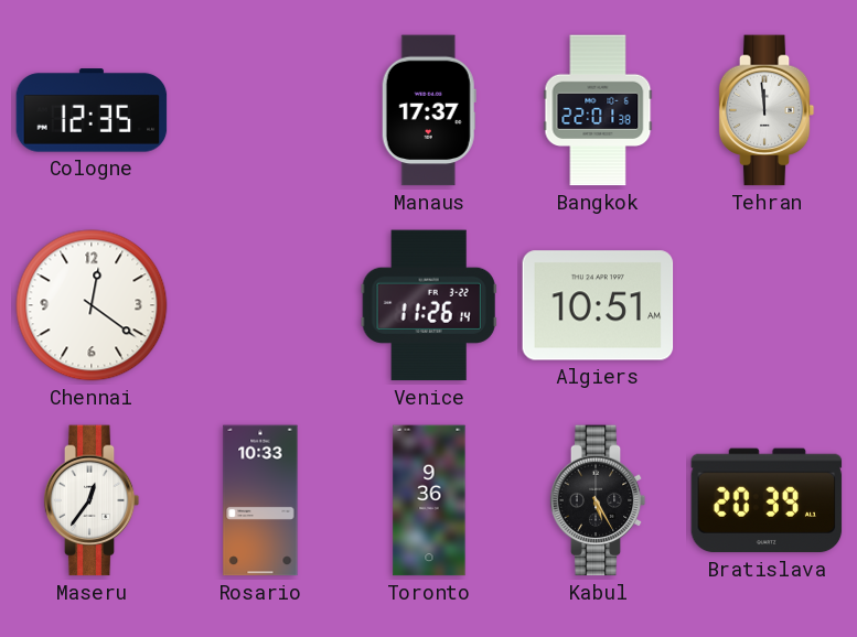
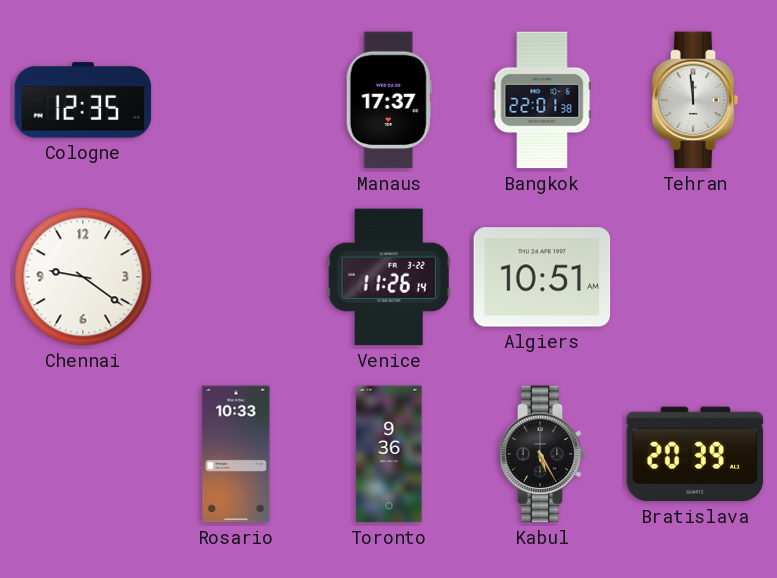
Chennai: 12:21 -> 9:21
Maseru: 12:36 -> none
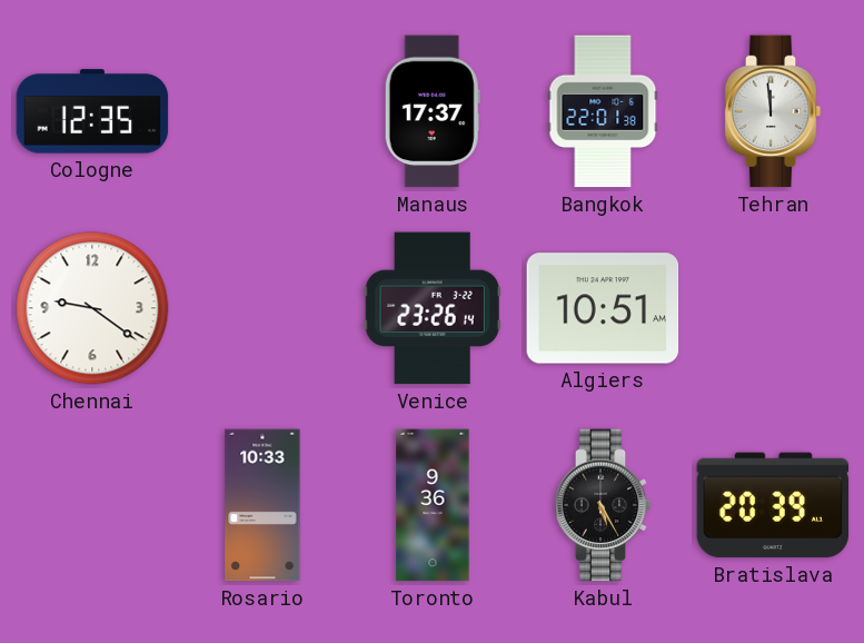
Venice: 11:26 -> 23:26
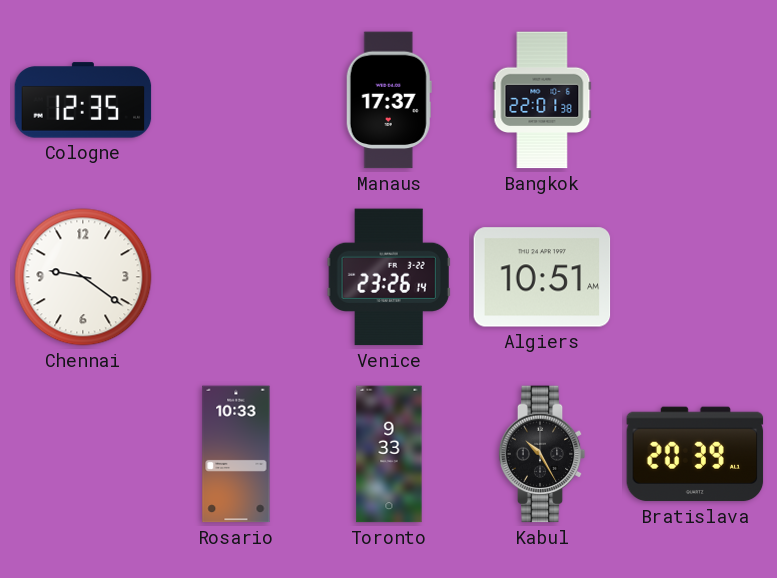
Tehran: 11:59 -> none
Toronto: 9:36 -> 9:33
Kabul: 5:25 -> 10:25
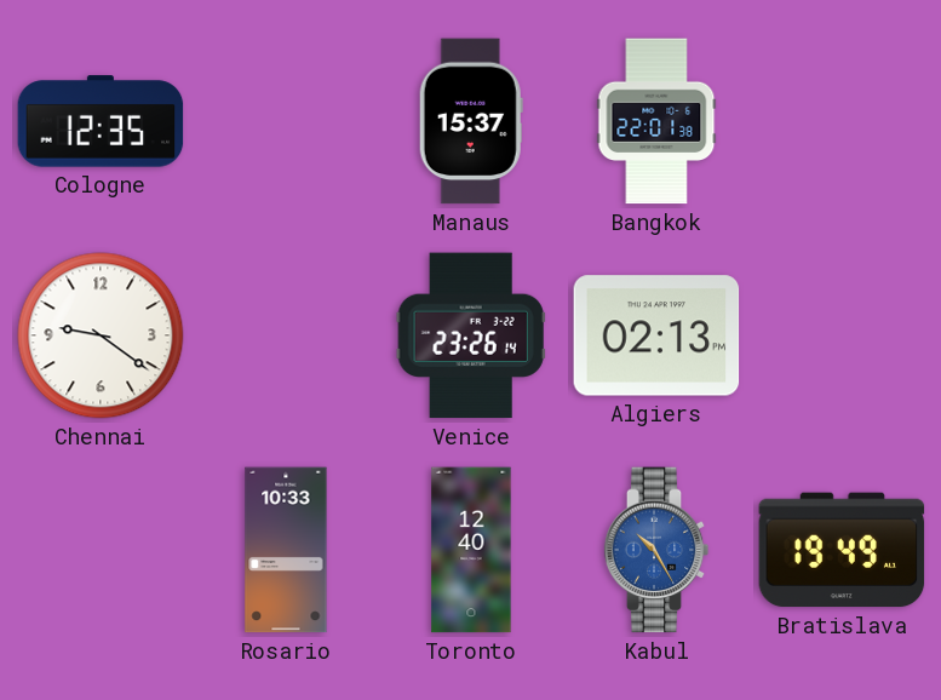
Manaus: 17:37 -> 15:37
Algiers: 10:51 -> 02:13
Toronto: 9:33 -> 12:40
Kabul dial: black -> blue
Bratislava: 20:39 -> 19:49
